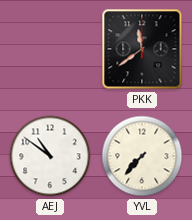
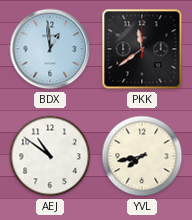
BDX: none -> 12:59
YVL: 7:37 -> 7:43
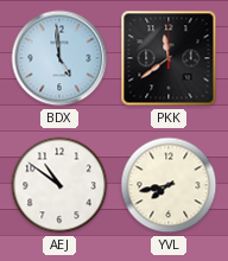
BDX: 12:59 -> 4:59
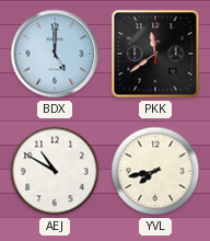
BDX: 4:59 -> 5:00
AEJ: 10:51 -> 10:50
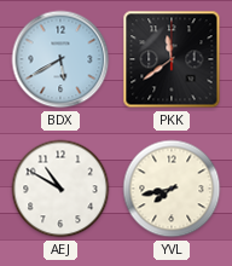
BDX: 5:00 -> 5:40
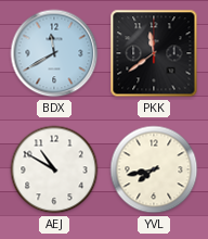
BDX: 5:40 -> 11:40
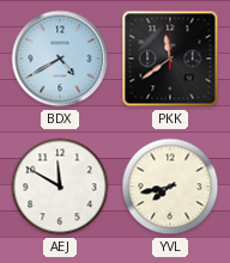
BDX: 11:40 -> 4:40
AEJ: 10:50 -> 11:50
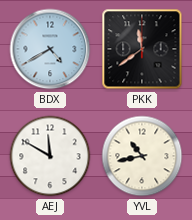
YVL: 7:43 -> 10:43
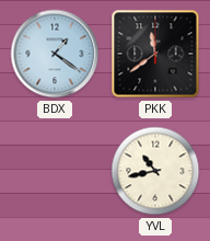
BDX: 4:40 -> 1:21
AEJ: 11:50 -> none
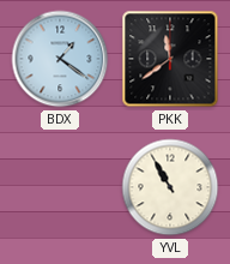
YVL: 10:43 -> 10:55
